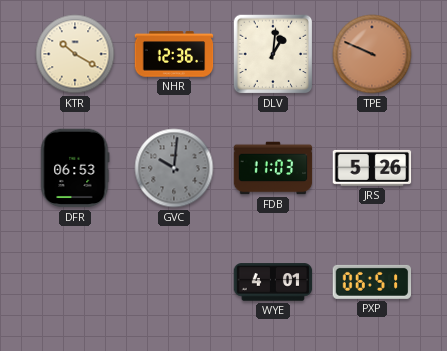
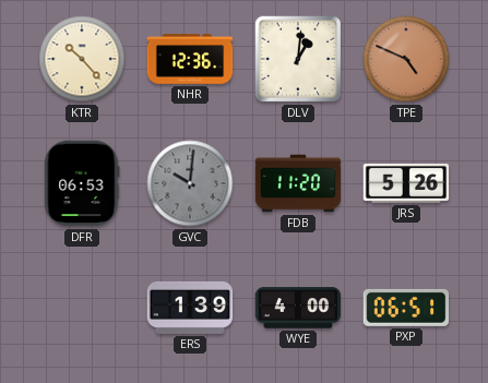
KTR: 10:20 -> 10:23
TPE: 9:49 -> 4:49
FDB: 11:03 -> 11:20
ERS: none -> 1:39
WYE: 4:01 -> 4:00
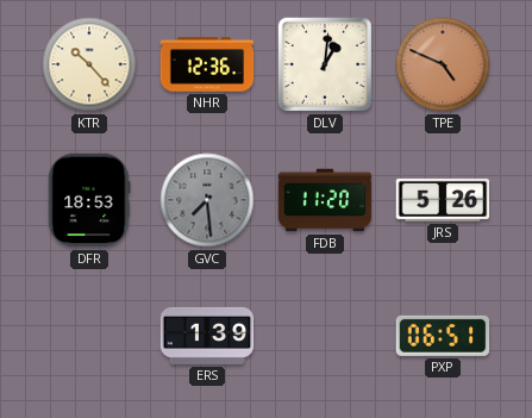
DFR: 06:53 -> 18:53
GVC: 10:01 -> 7:29
WYE: 4:00 -> none
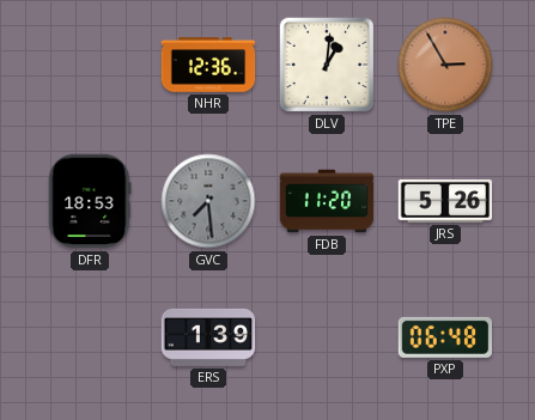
KTR: 10:23 -> none
TPE: 4:49 -> 2:55
PXP: 06:51 -> 06:48
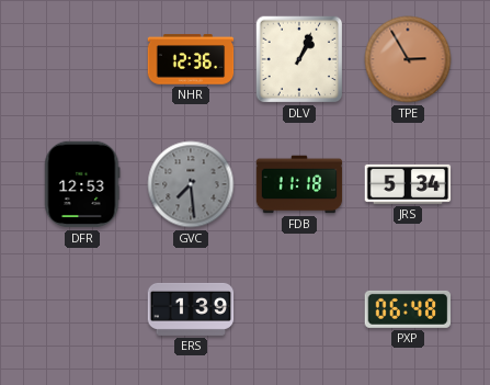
DLV: 1:01 -> 1:04
DFR: 18:53 -> 12:53
FDB: 11:20 -> 11:18
JRS: 5:26 -> 5:34
